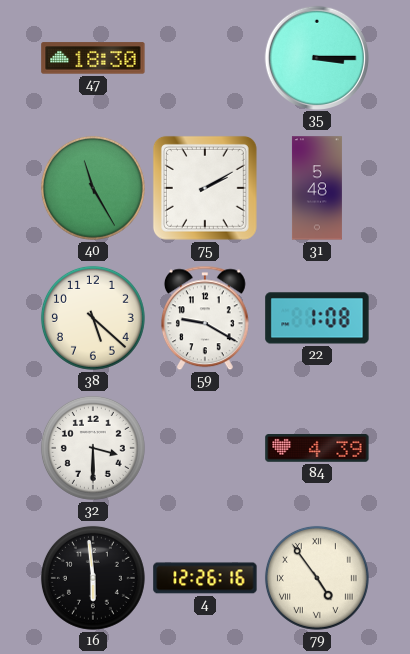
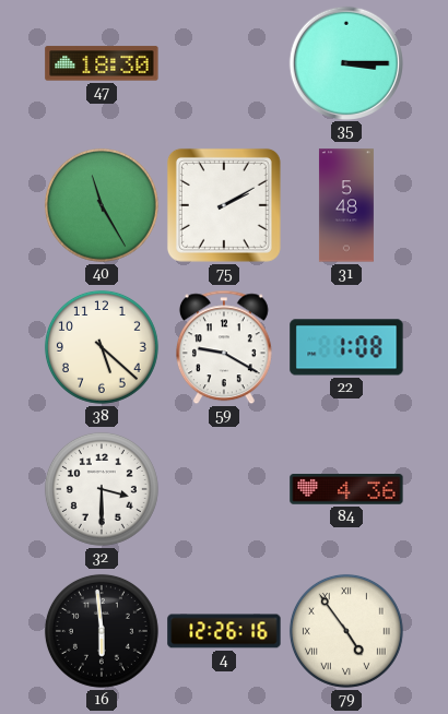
84: 4:39 -> 4:36
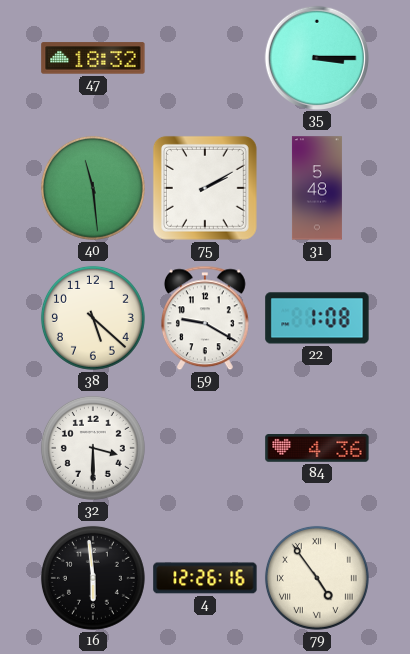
47: 18:30 -> 18:32
40: 11:25 -> 11:29
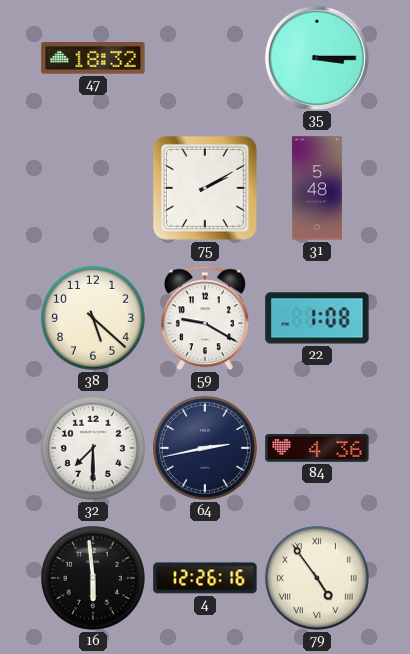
40: 11:29 -> none
32: 3:30 -> 7:30
64: none -> 2:43
